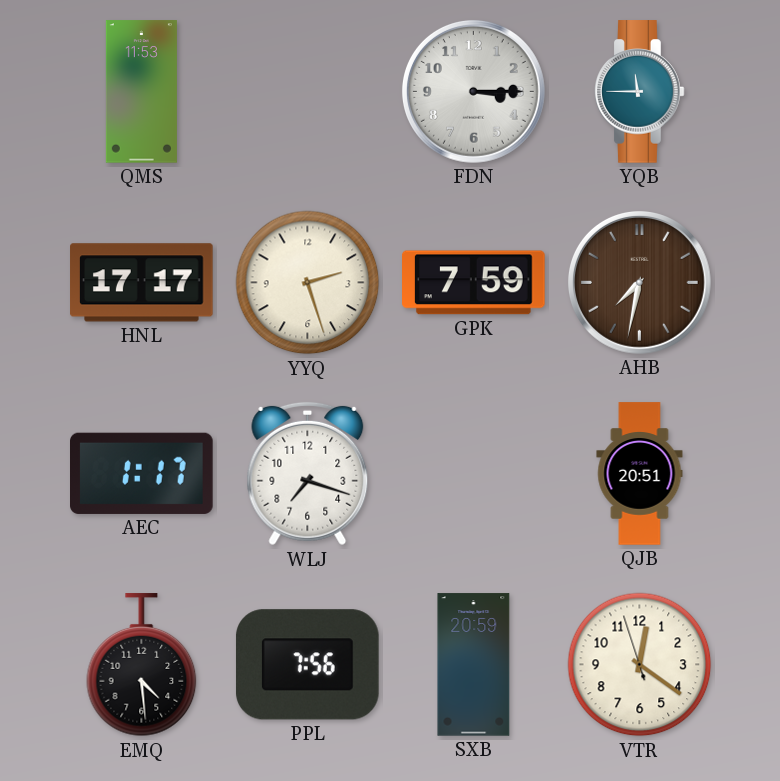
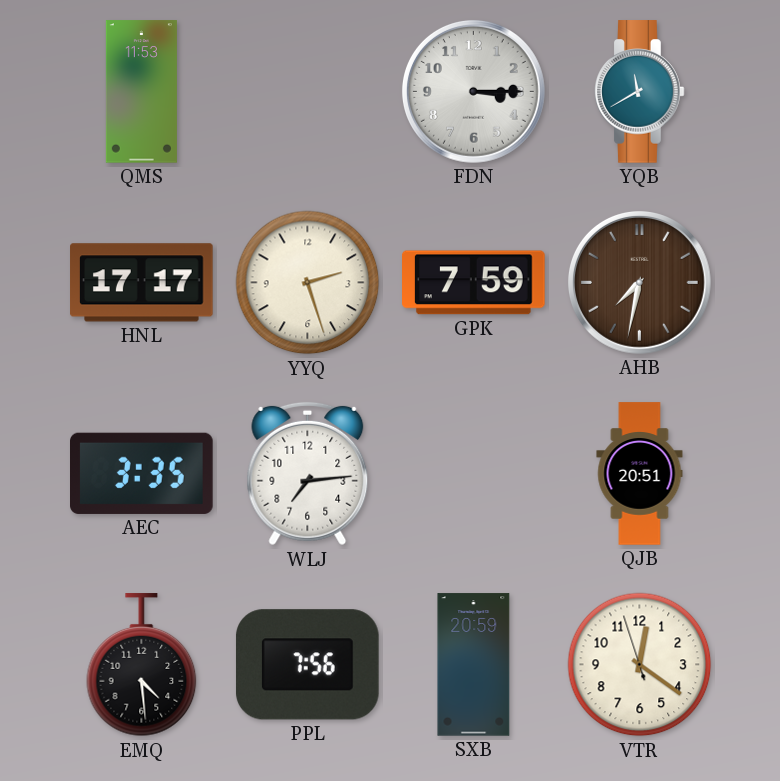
YQB: 11:45 -> 11:40
AEC: 1:17 -> 3:35
WLJ: 7:18 -> 7:14
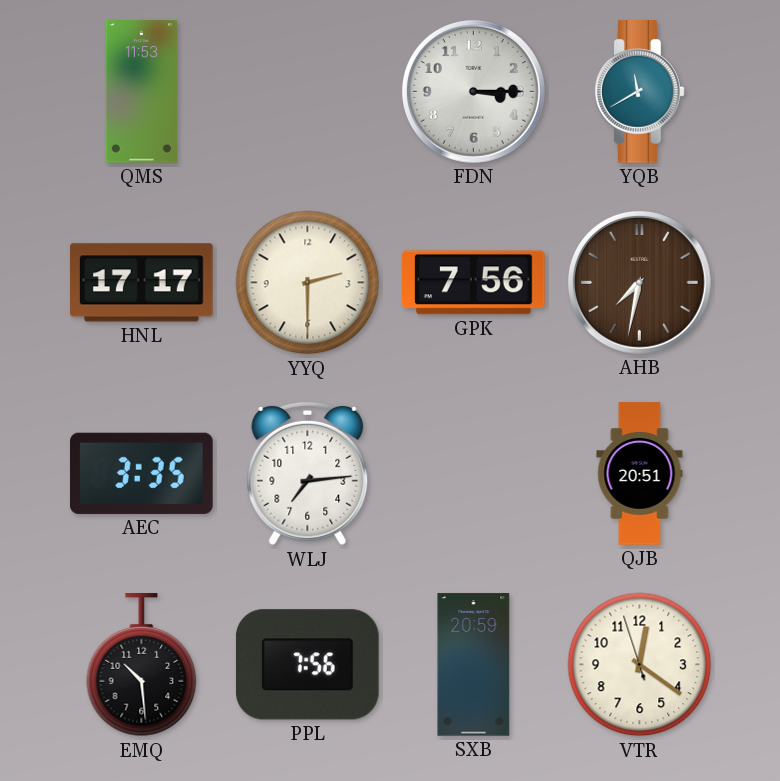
YYQ: 2:27 -> 2:30
GPK: 7:59 -> 7:56
EMQ: 4:29 -> 10:29
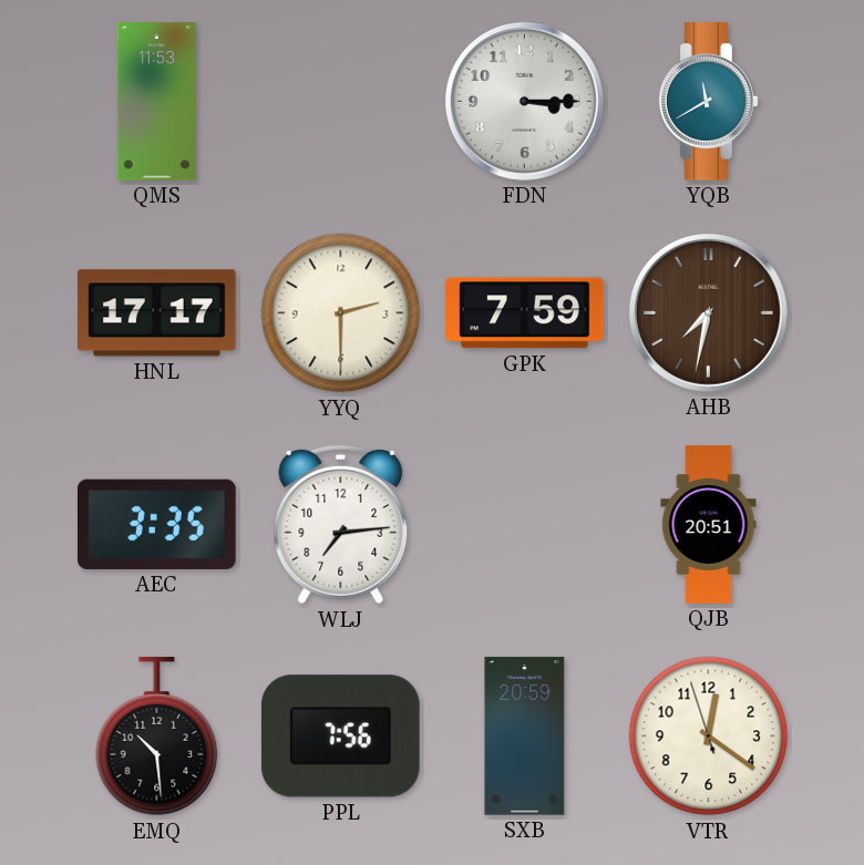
GPK: 7:56 -> 7:59
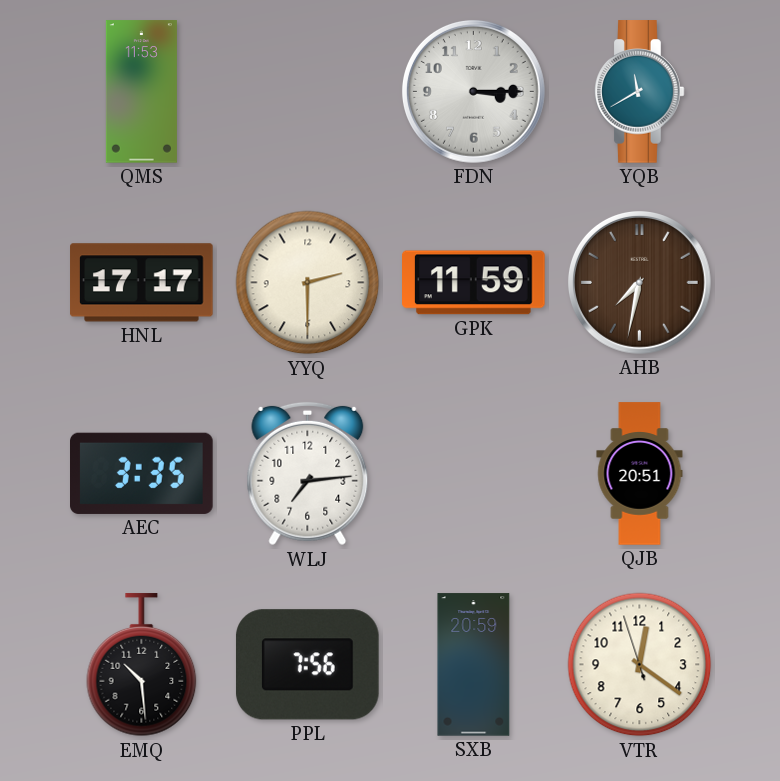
GPK: 7:59 -> 11:59
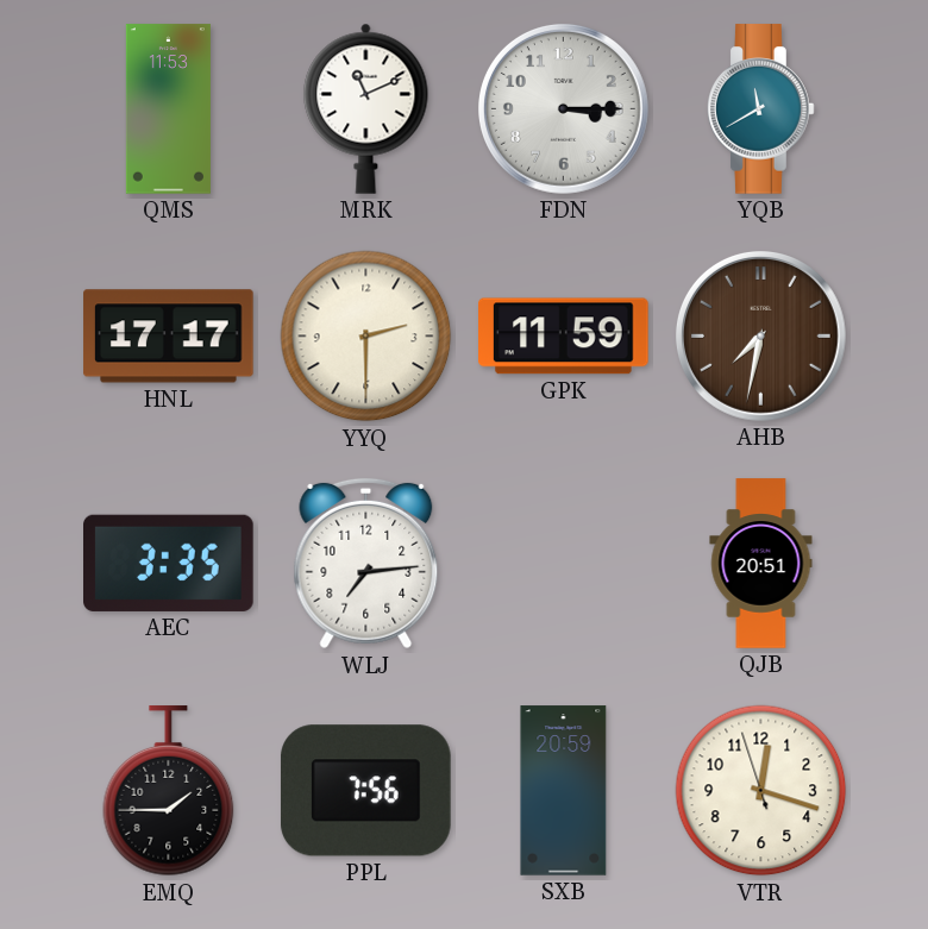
MRK: none -> 11:11
EMQ: 10:29 -> 1:45
VTR: 12:20 -> 12:17
